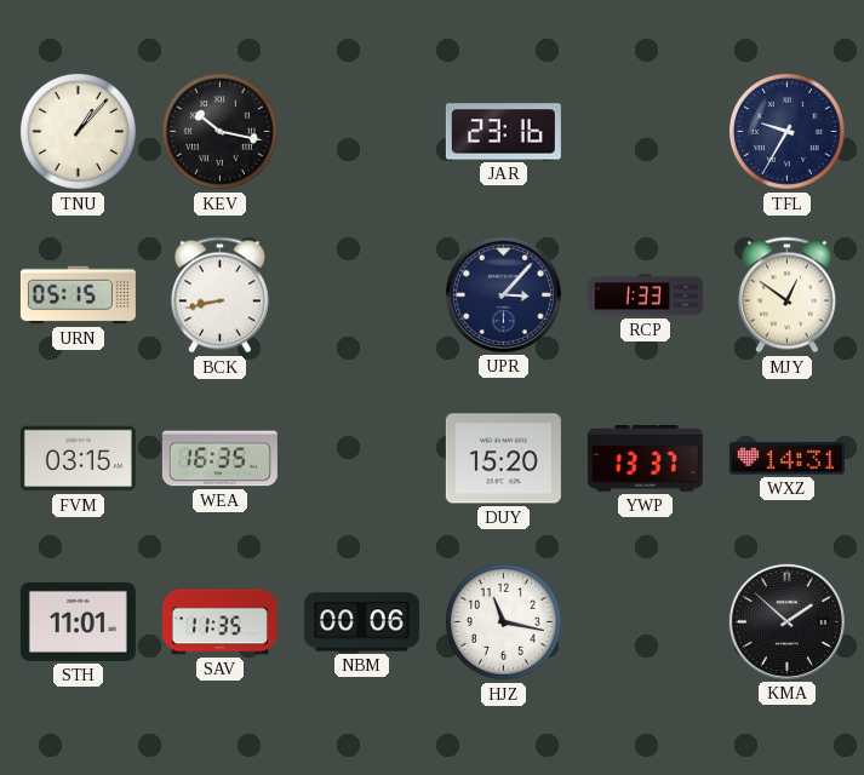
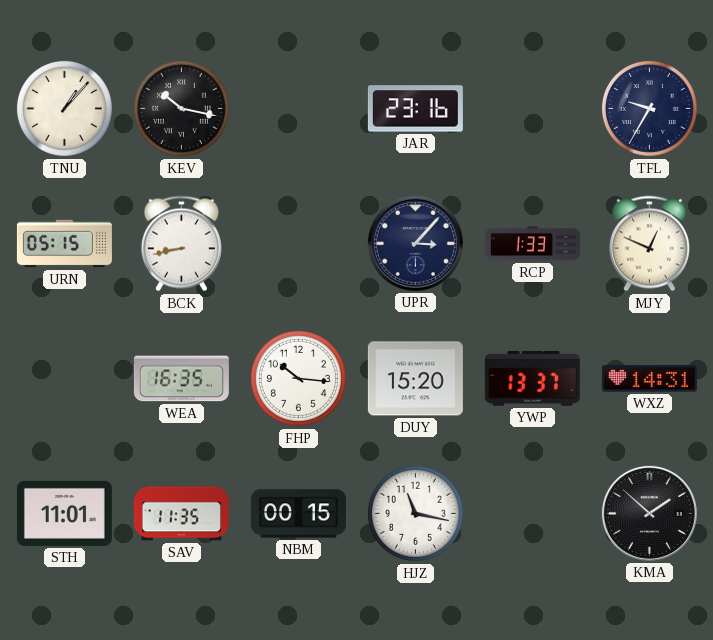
MJY: 12:51 -> 12:49
FVM: 03:15 -> none
FHP: none -> 10:16
NBM: 00:06 -> 00:15
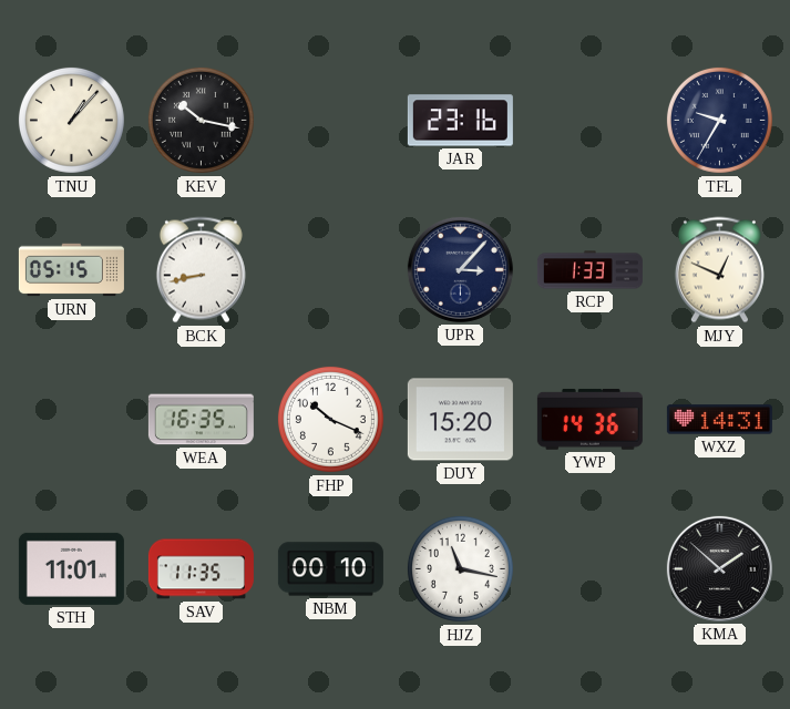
FHP: 10:16 -> 10:19
YWP: 13:37 -> 14:36
NBM: 00:15 -> 00:10
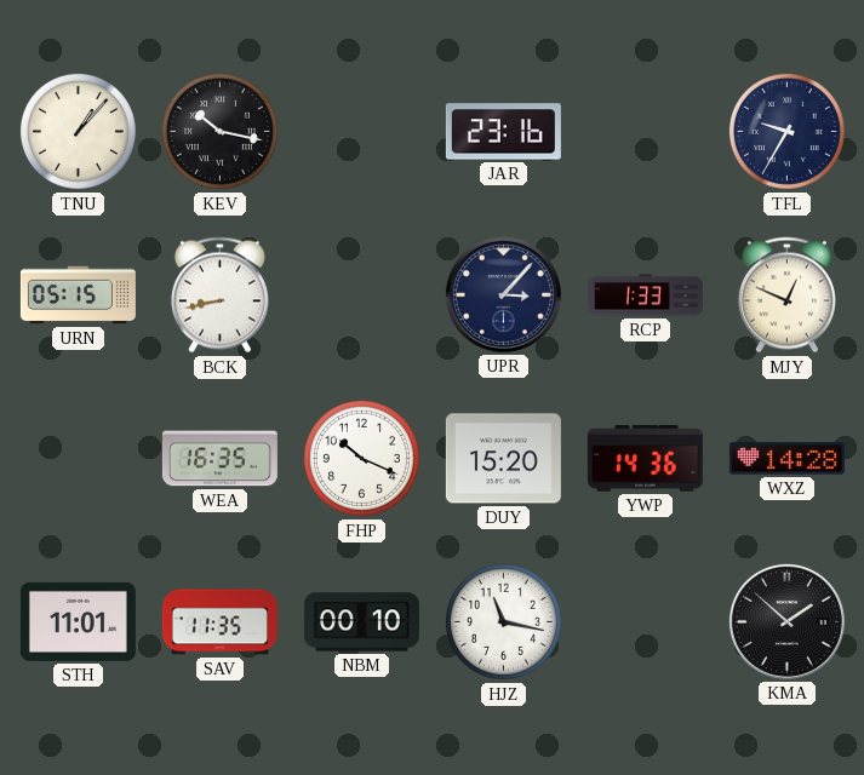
WXZ: 14:31 -> 14:28
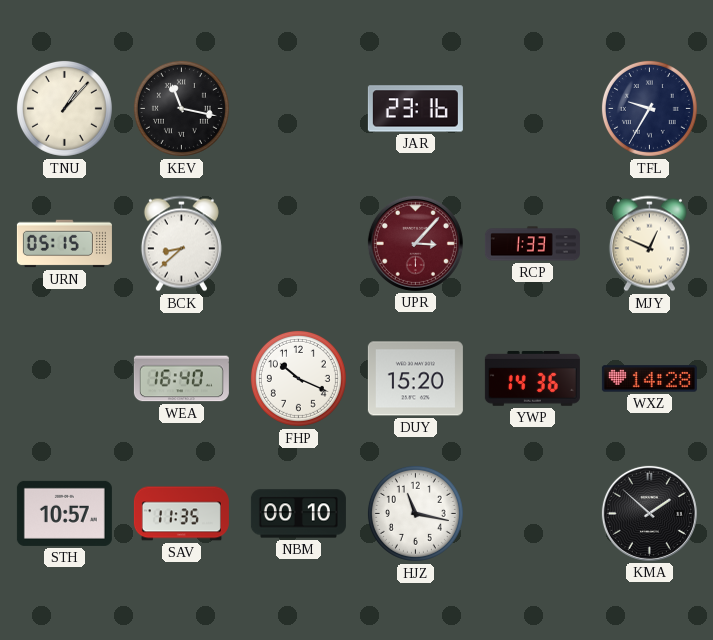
KEV: 10:17 -> 11:17
BCK: 8:43 -> 8:38
UPR dial: navy -> burgundy
WEA: 16:35 -> 16:40
STH: 11:01 -> 10:57
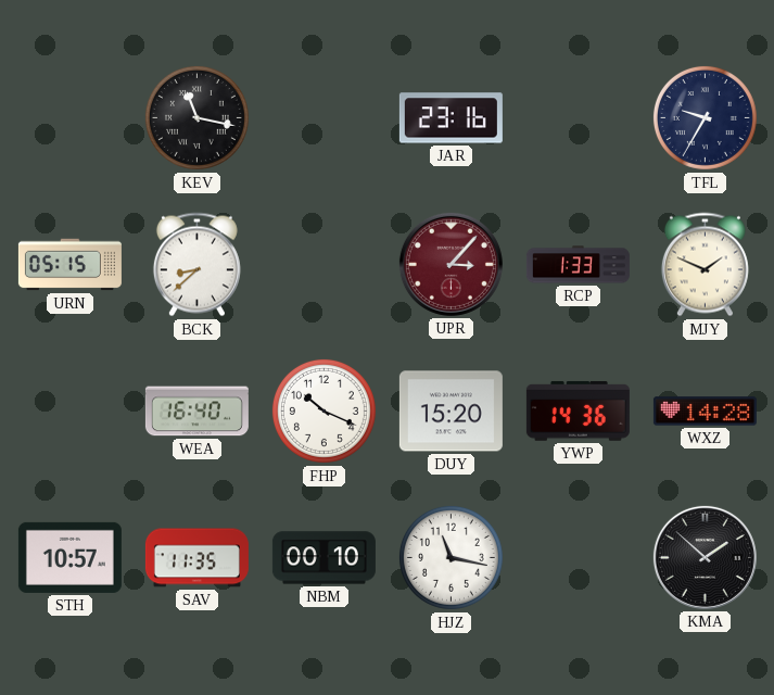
TNU: 1:07 -> none
MJY: 12:49 -> 1:49
